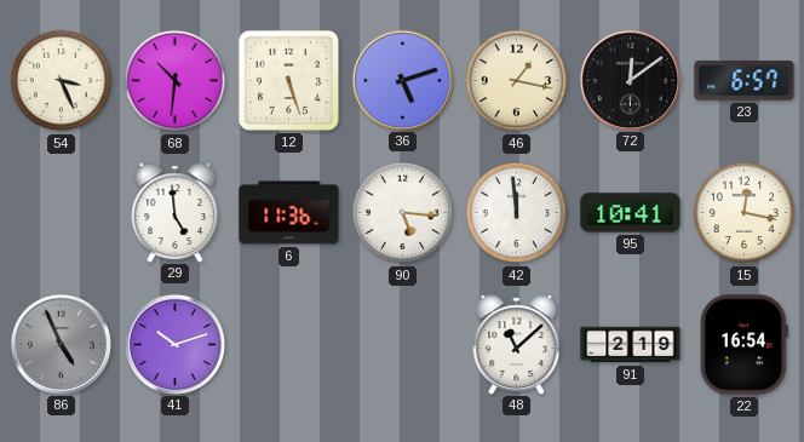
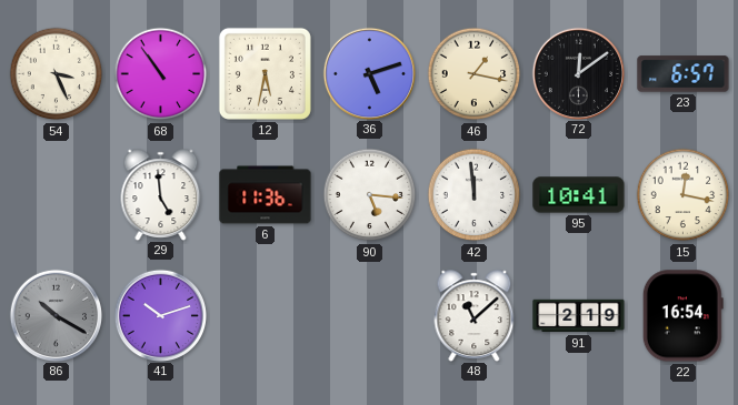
68: 10:31 -> 10:54
12: 5:27 -> 5:32
86: 4:56 -> 10:20
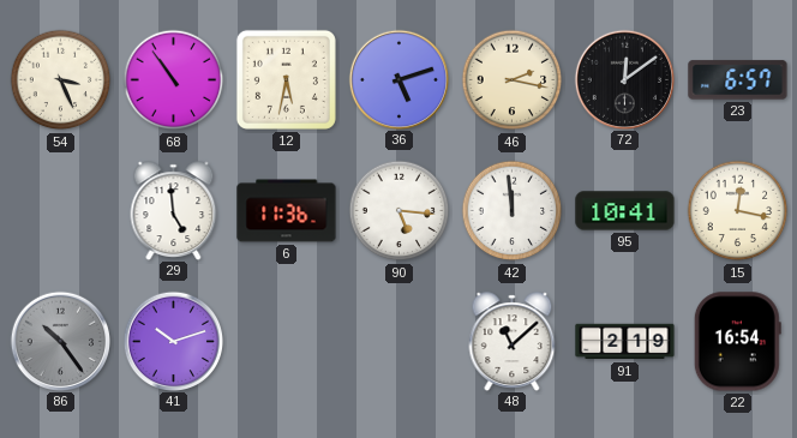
46: 1:17 -> 2:17
86: 10:20 -> 10:24
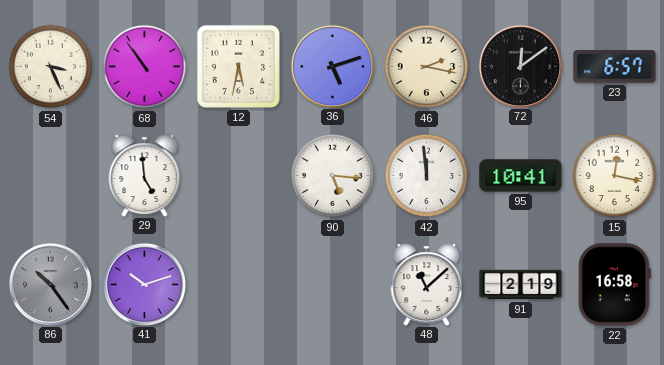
6: 11:36 -> none
22: 16:54 -> 16:58
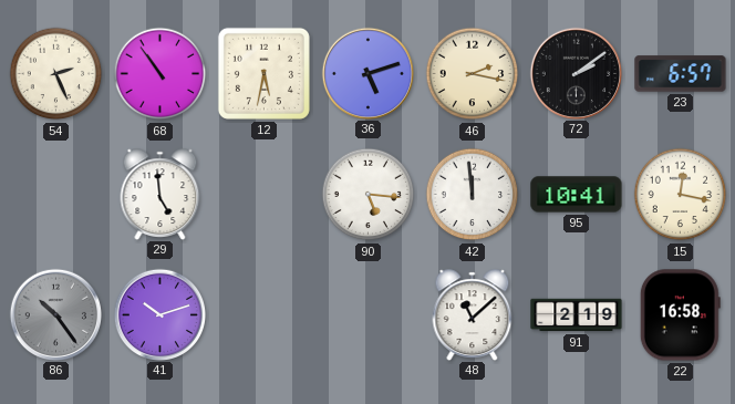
54: 3:26 -> 2:26
72: 12:09 -> 2:09
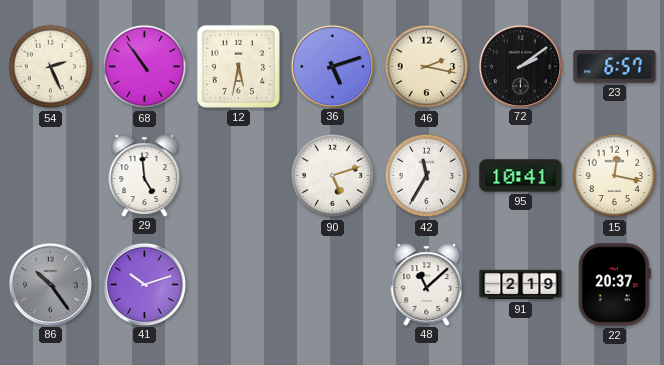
90: 5:16 -> 5:12
42: 11:59 -> 11:35
22: 16:58 -> 20:37
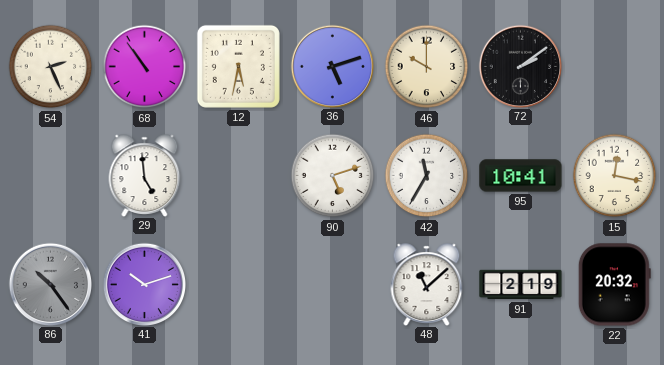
46: 2:17 -> 10:00
23: 6:57 -> none
22: 20:37 -> 20:32
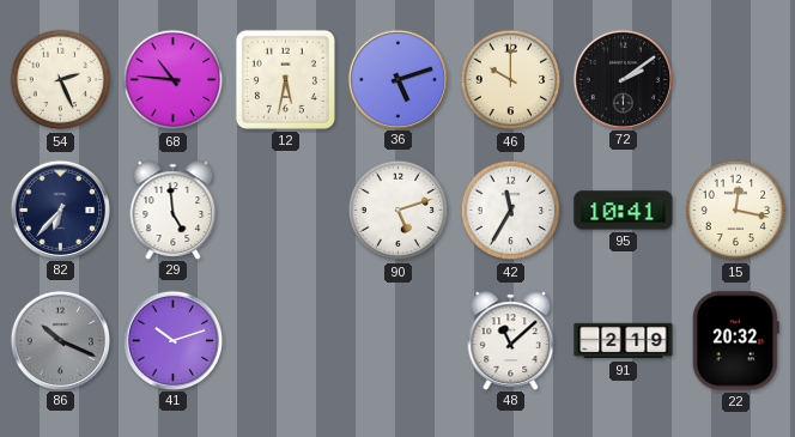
68: 10:54 -> 10:46
82: none -> 6:37
86: 10:24 -> 10:19
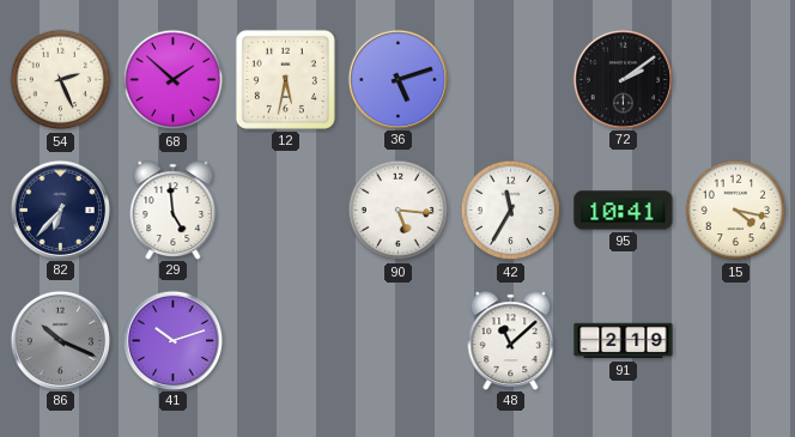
68: 10:46 -> 1:52
46: 10:00 -> none
90: 5:12 -> 5:16
15: 12:17 -> 4:17
22: 20:32 -> none
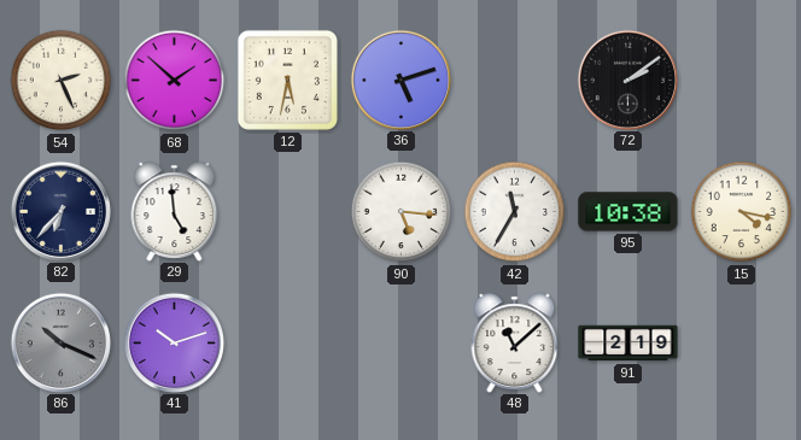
95: 10:41 -> 10:38
